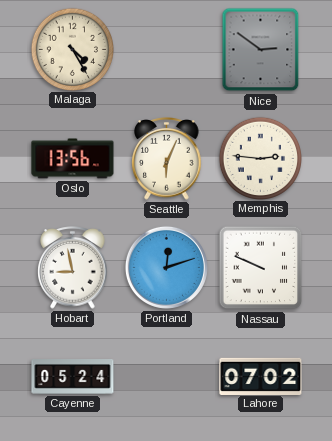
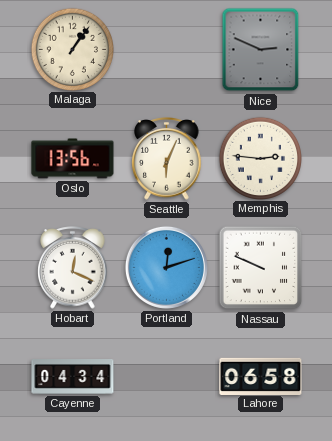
Malaga: 4:25 -> 1:06
Nice: 2:51 -> 2:49
Hobart: 8:58 -> 12:19
Cayenne: 05:24 -> 04:34
Lahore: 07:02 -> 06:58
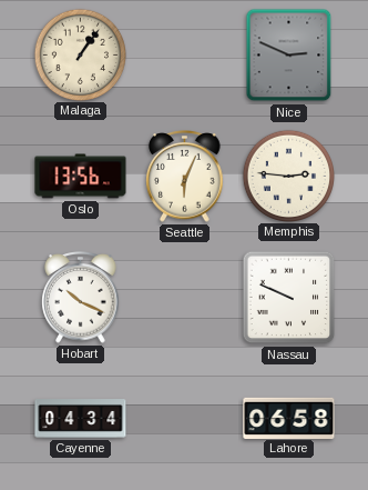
Hobart: 12:19 -> 10:19
Portland: 12:12 -> none
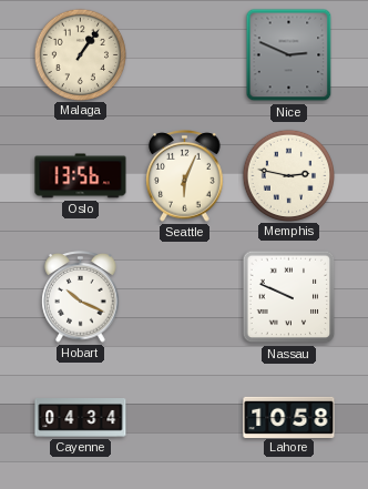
Memphis: 2:46 -> 2:47
Lahore: 06:58 -> 10:58
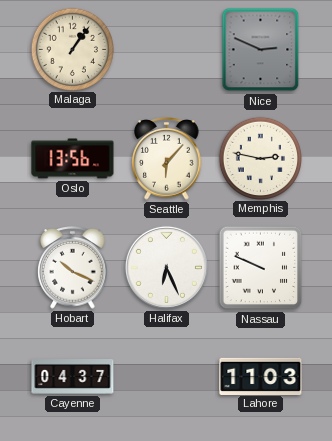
Seattle: 6:04 -> 6:07
Halifax: none -> 6:26
Cayenne: 04:34 -> 04:37
Lahore: 10:58 -> 11:03
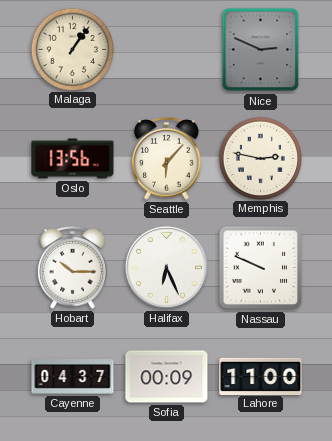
Hobart: 10:19 -> 10:15
Sofia: none -> 00:09
Lahore: 11:03 -> 11:00
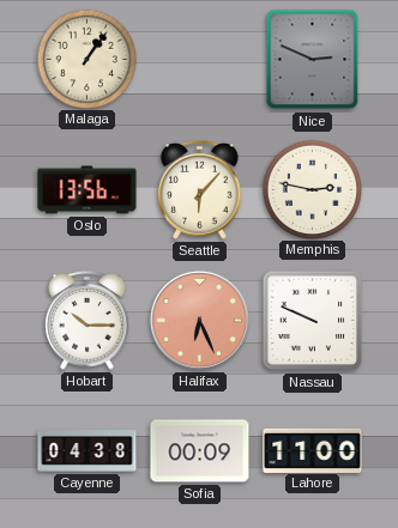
Halifax dial: white -> salmon
Cayenne: 04:37 -> 04:38
